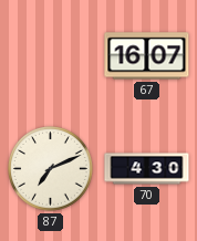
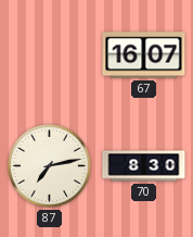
87: 7:11 -> 7:13
70: 4:30 -> 8:30
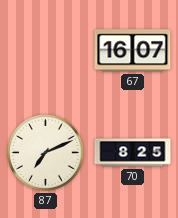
87: 7:13 -> 7:11
70: 8:30 -> 8:25
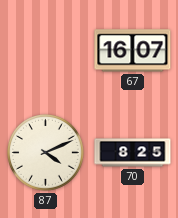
87: 7:11 -> 4:11
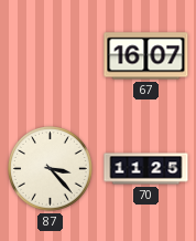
87: 4:11 -> 3:23
70: 8:25 -> 11:25
